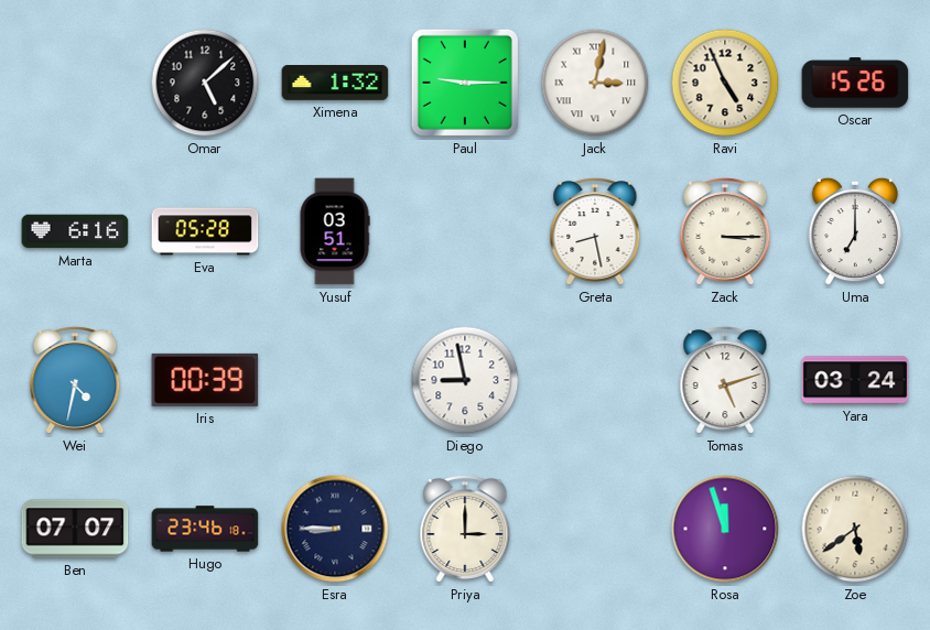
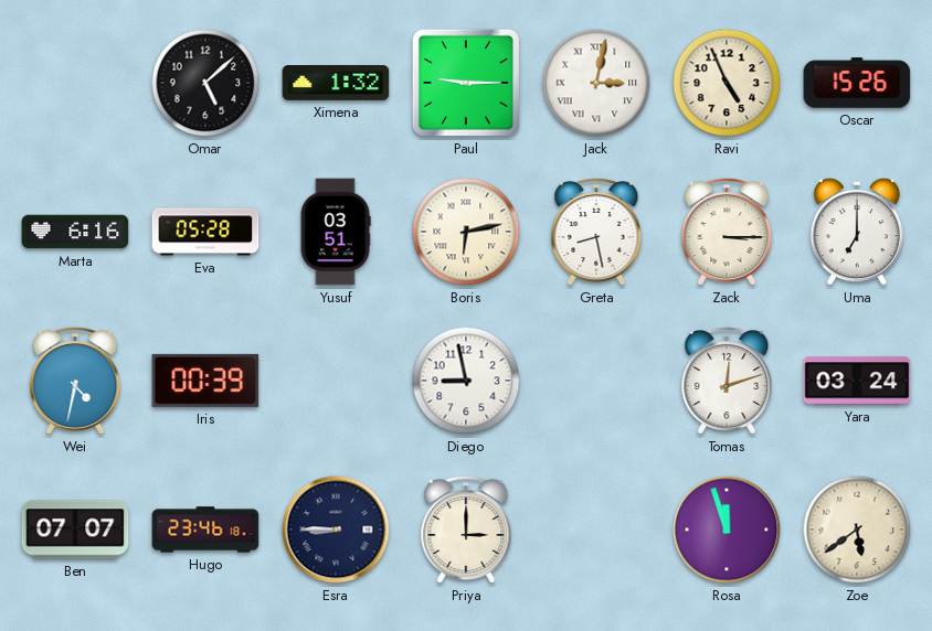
Boris: none -> 6:13
Tomas: 5:12 -> 12:12
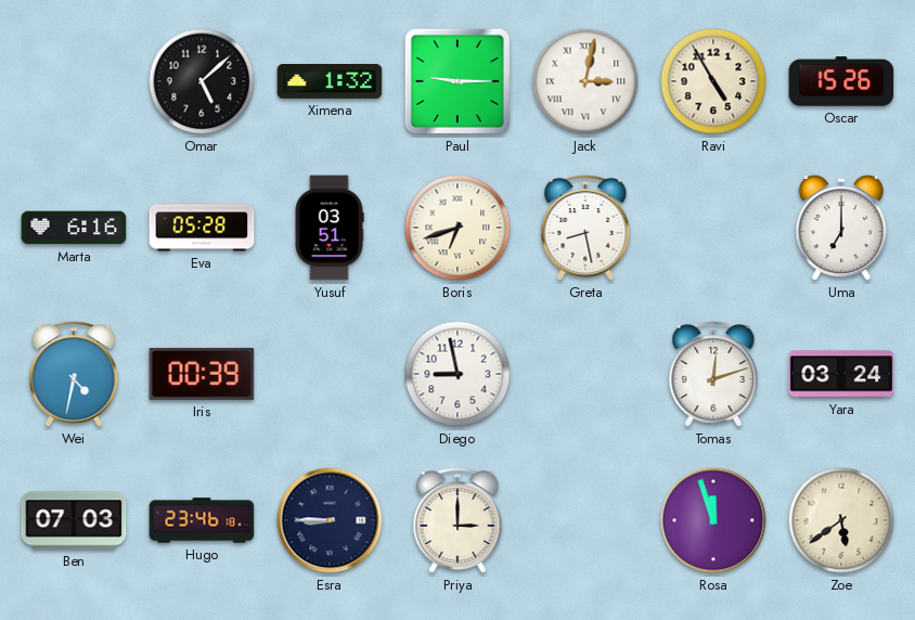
Ravi: 4:56 -> 4:55
Boris: 6:13 -> 6:42
Zack: 3:15 -> none
Ben: 07:07 -> 07:03
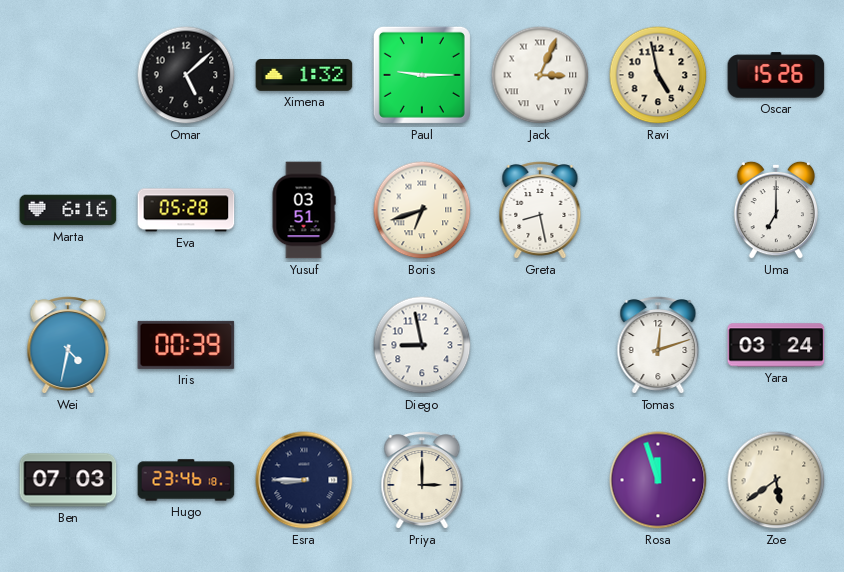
Jack: 3:02 -> 3:04
Ravi: 4:55 -> 4:58
